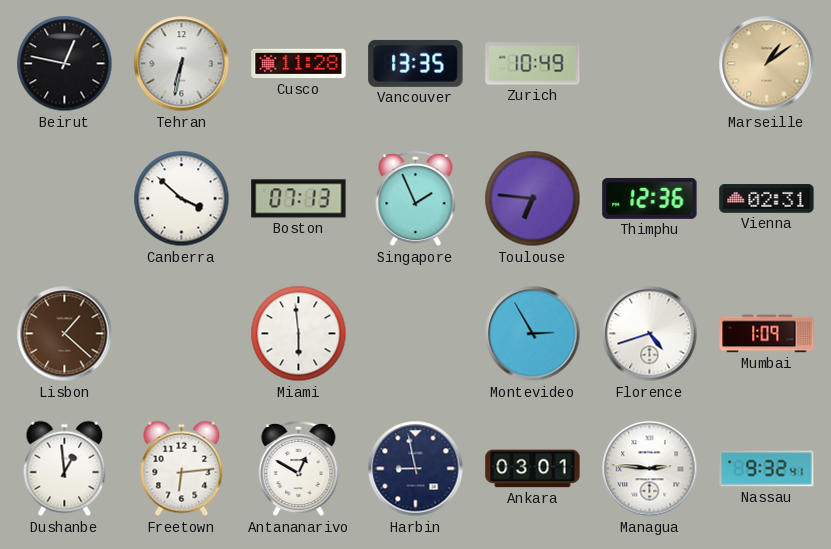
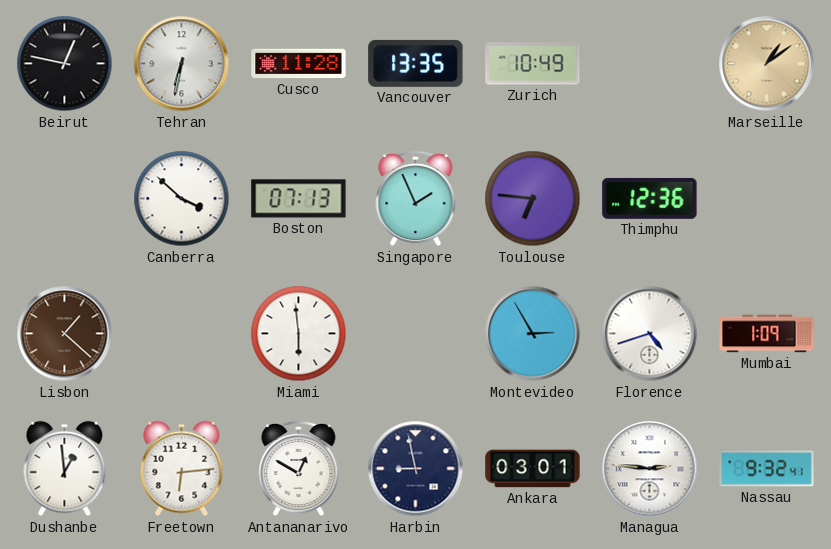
Vienna: 02:31 -> none
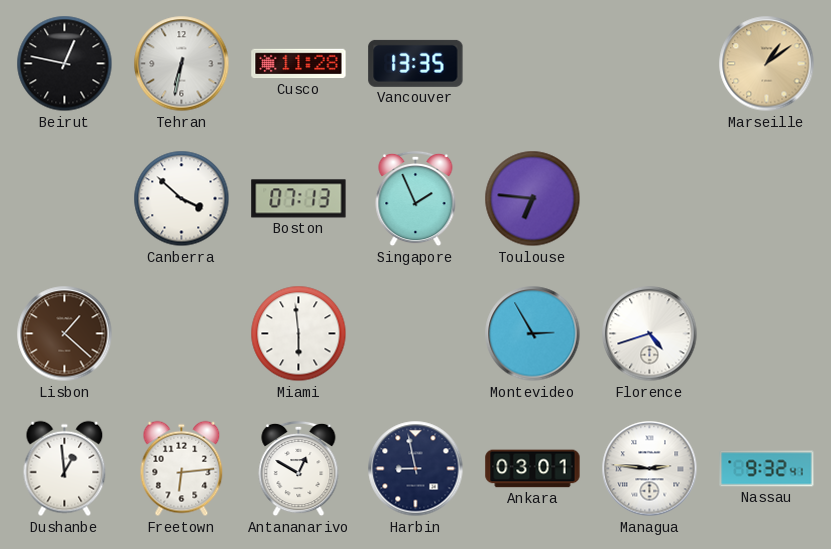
Zurich: 10:49 -> none
Thimphu: 12:36 -> none
Mumbai: 1:09 -> none
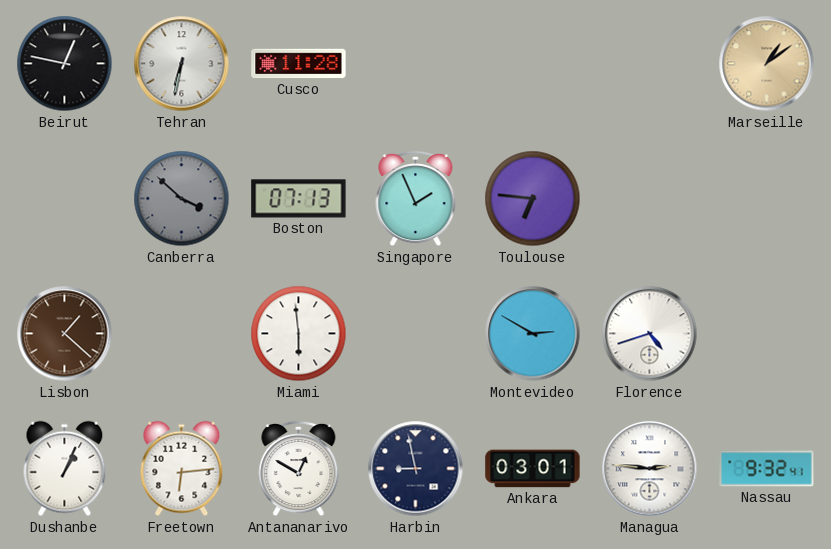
Vancouver: 13:35 -> none
Canberra dial: white -> grey
Montevideo: 2:55 -> 2:50
Dushanbe: 12:59 -> 1:04
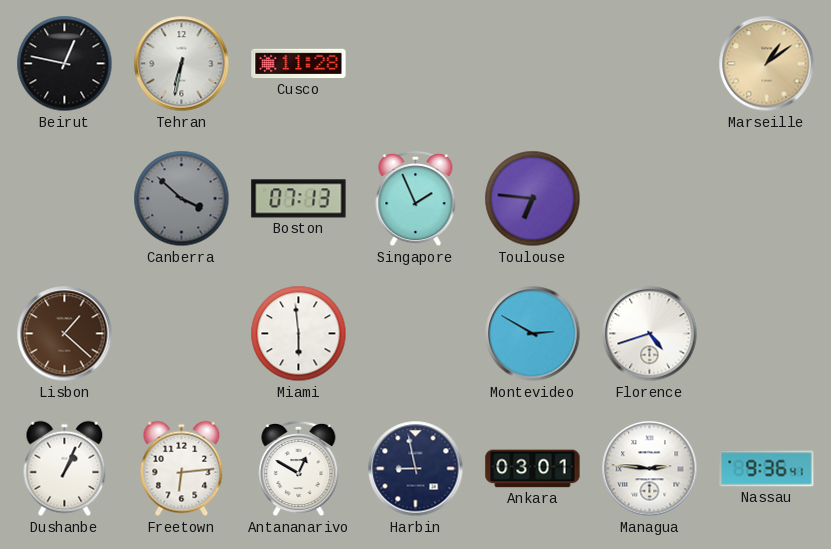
Nassau: 9:32 -> 9:36
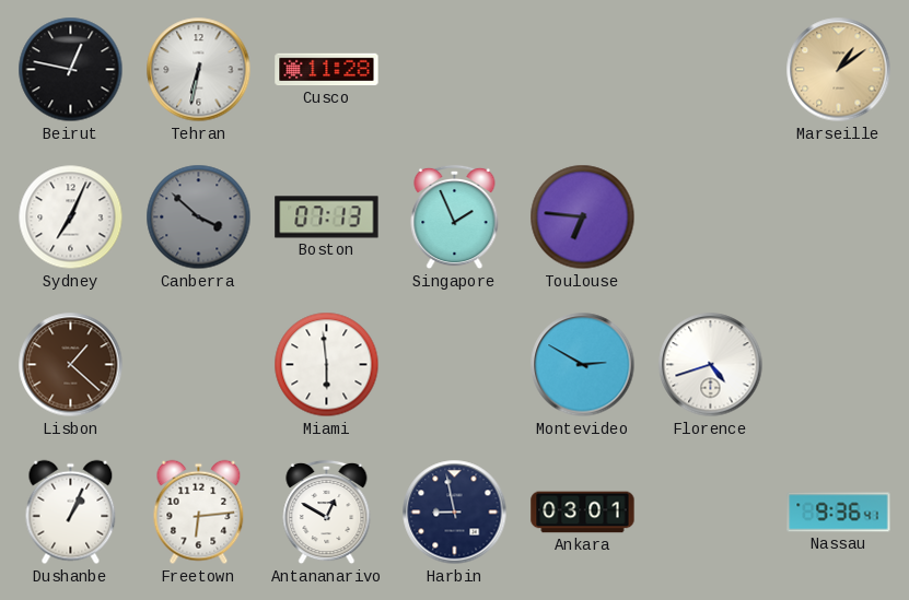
Sydney: none -> 7:04
Managua: 2:46 -> none
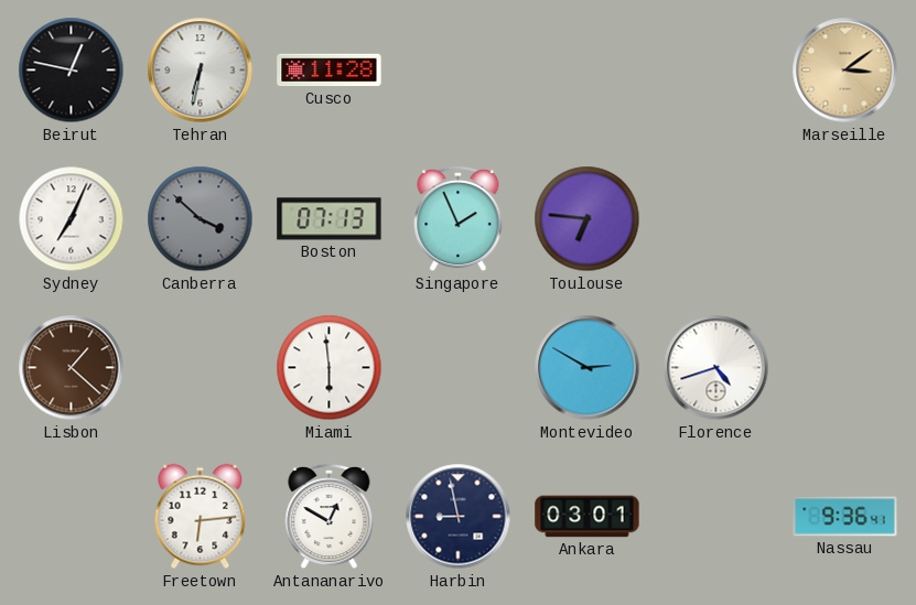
Marseille: 1:09 -> 3:09
Dushanbe: 1:04 -> none
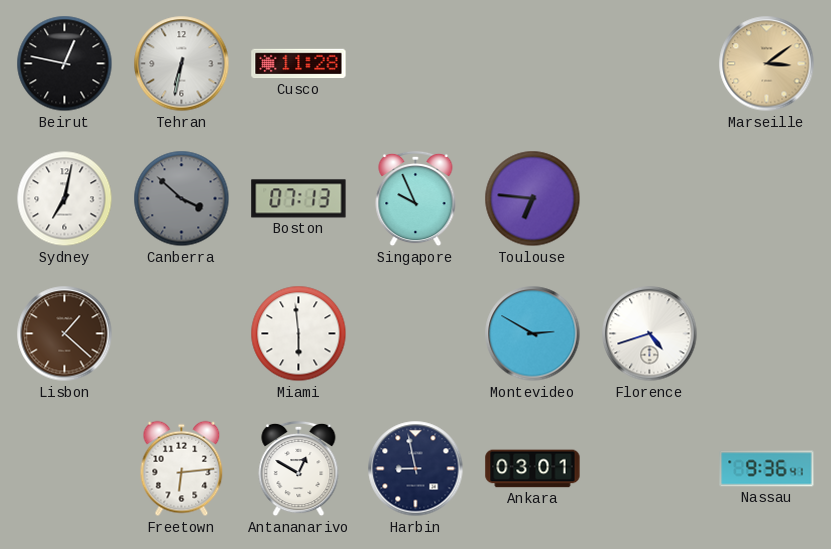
Sydney: 7:04 -> 7:02
Singapore: 1:56 -> 9:56
